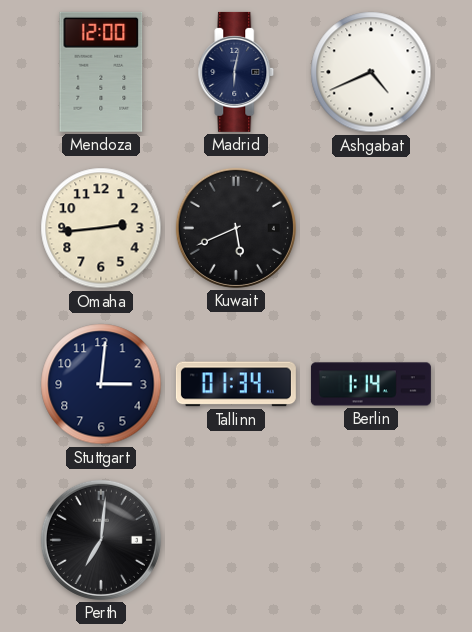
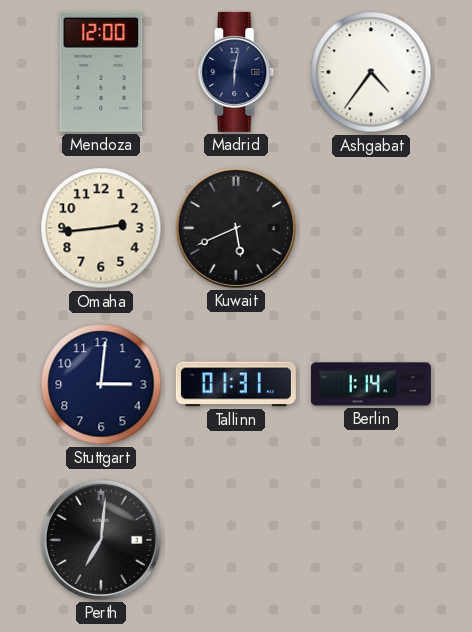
Ashgabat: 4:41 -> 4:36
Tallinn: 01:34 -> 01:31
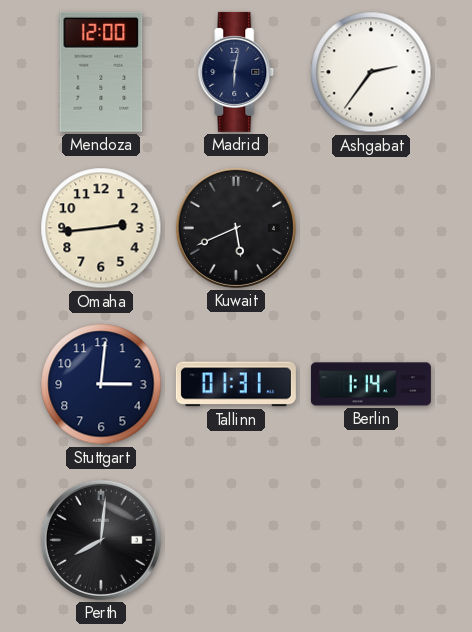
Ashgabat: 4:36 -> 2:36
Perth: 7:01 -> 8:01
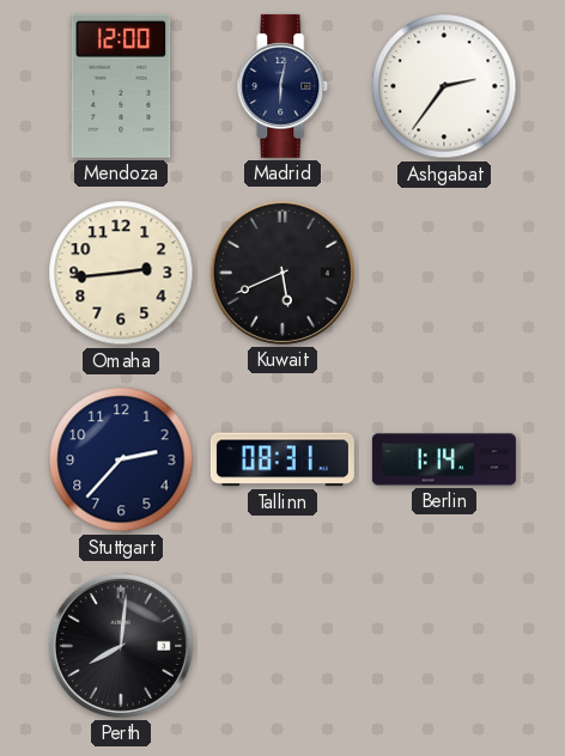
Stuttgart: 3:01 -> 2:37
Tallinn: 01:31 -> 08:31
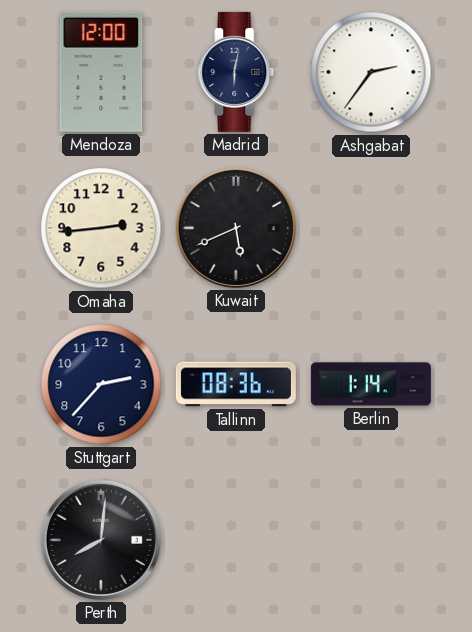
Tallinn: 08:31 -> 08:36
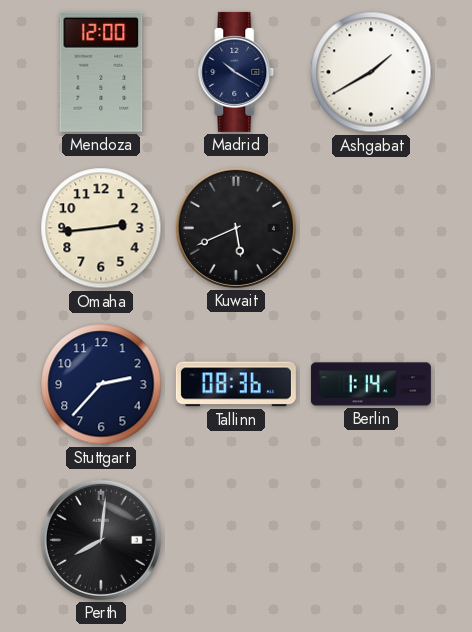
Madrid: 6:02 -> 10:20
Ashgabat: 2:36 -> 1:40
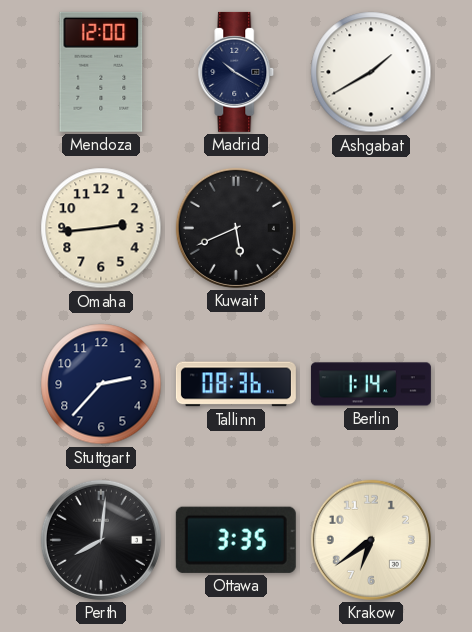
Ottawa: none -> 3:35
Krakow: none -> 6:39
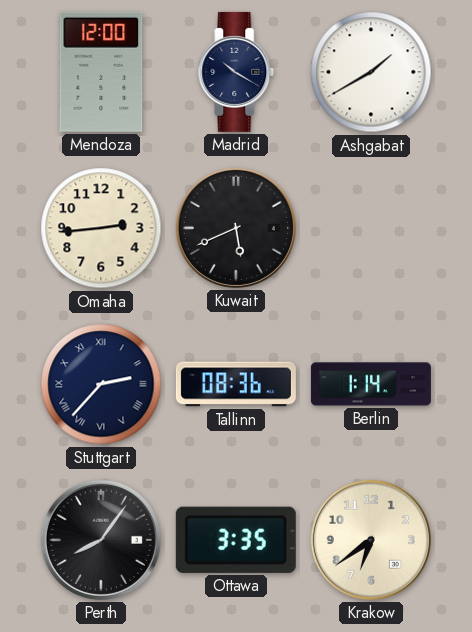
Stuttgart numerals: Arabic -> Roman
Perth: 8:01 -> 8:06
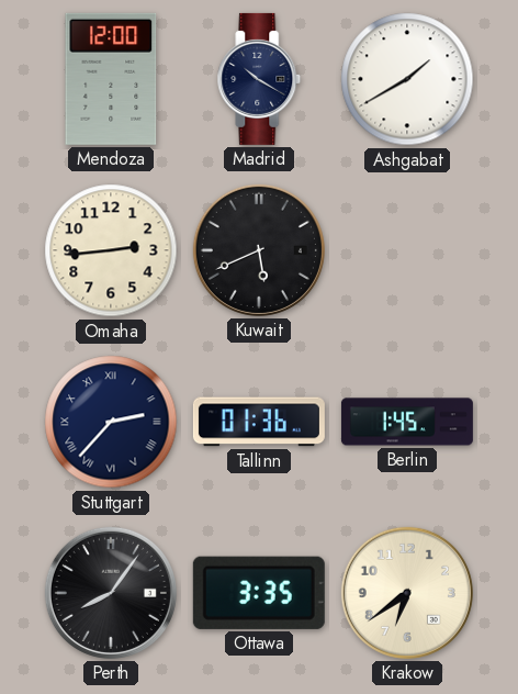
Tallinn: 08:36 -> 01:36
Berlin: 1:14 -> 1:45
